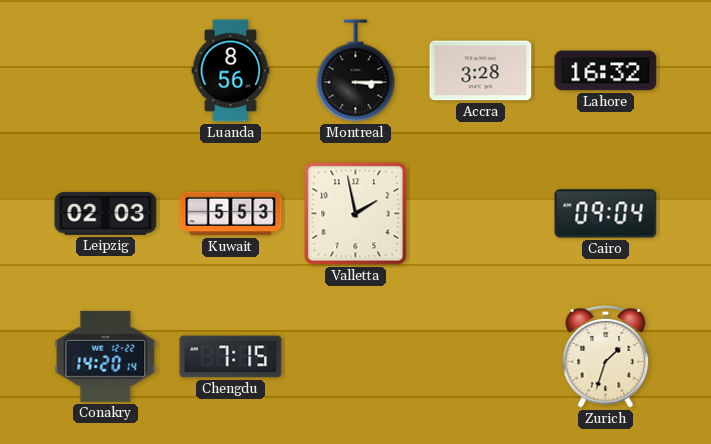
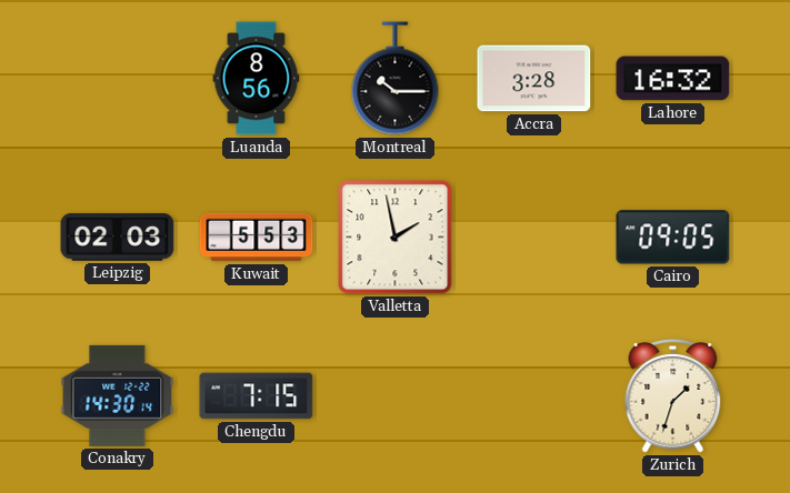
Montreal: 3:15 -> 10:15
Cairo: 09:04 -> 09:05
Conakry: 14:20 -> 14:30
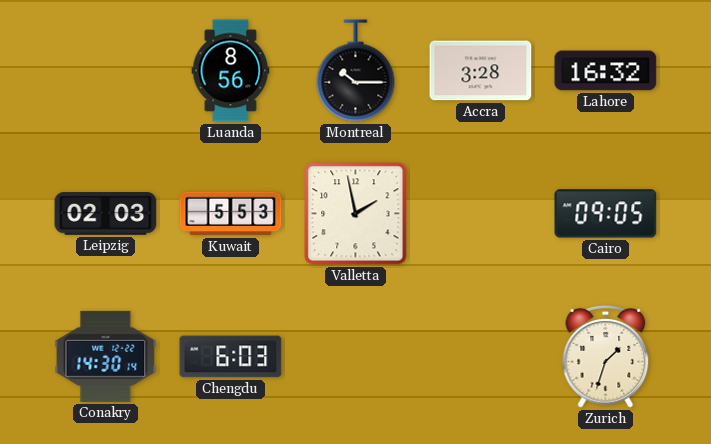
Chengdu: 7:15 -> 6:03
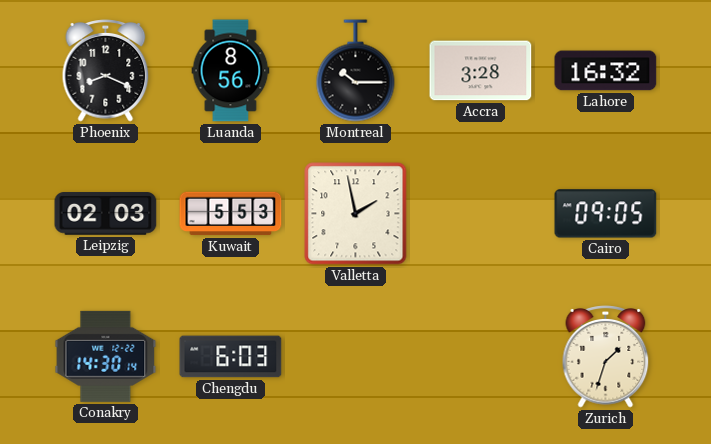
Phoenix: none -> 8:19
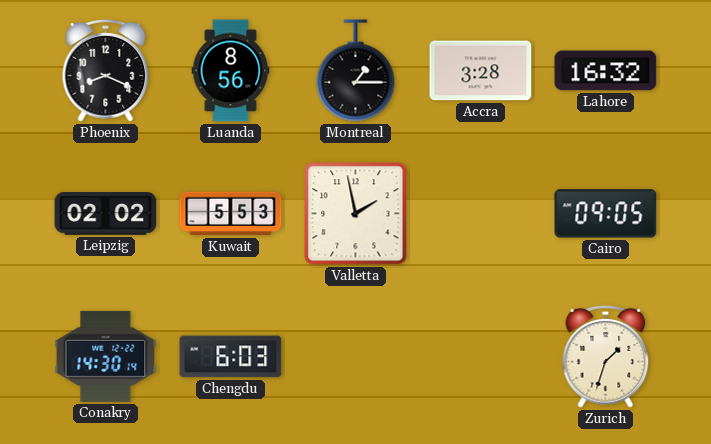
Montreal: 10:15 -> 1:15
Leipzig: 02:03 -> 02:02
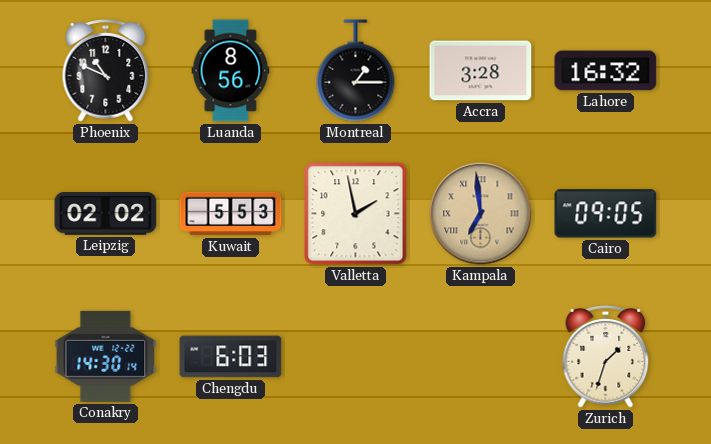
Phoenix: 8:19 -> 10:49
Kampala: none -> 6:59
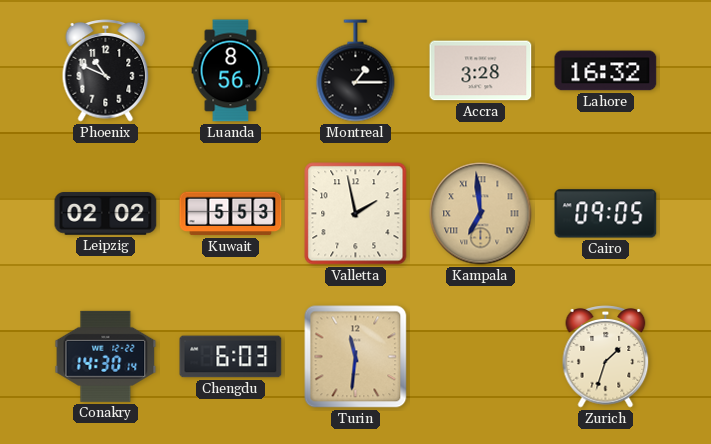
Turin: none -> 11:31
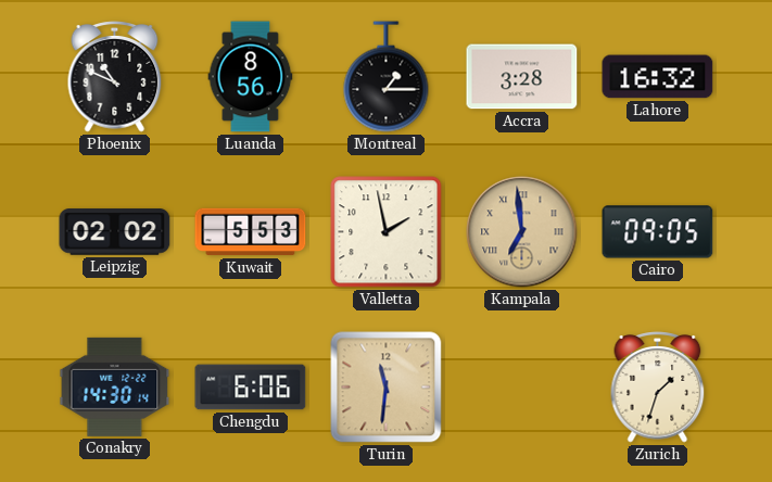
Chengdu: 6:03 -> 6:06
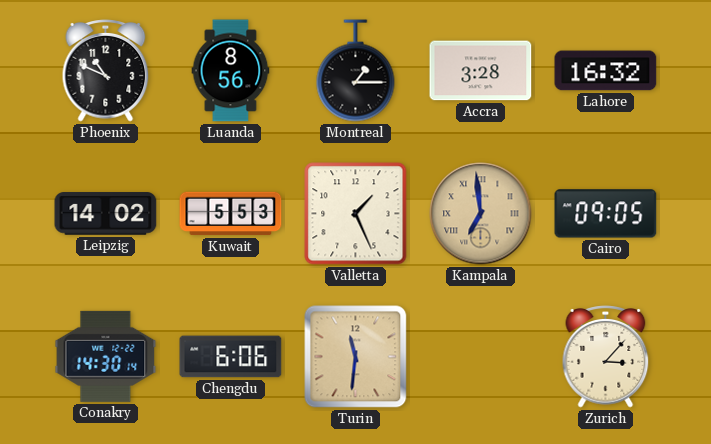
Leipzig: 02:02 -> 14:02
Valletta: 1:58 -> 1:26
Zurich: 1:33 -> 3:07
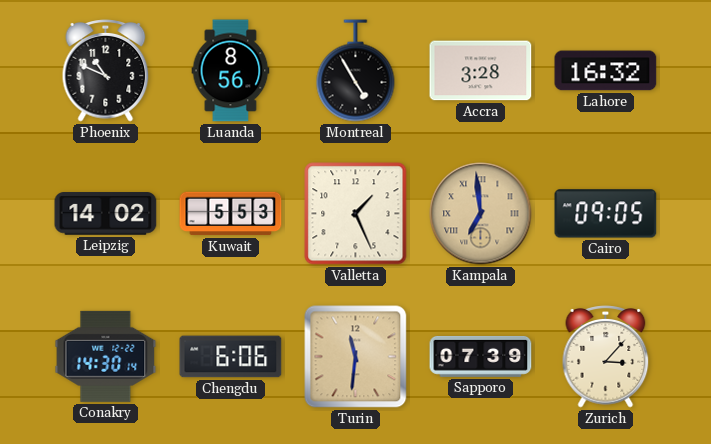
Montreal: 1:15 -> 4:55
Sapporo: none -> 07:39
